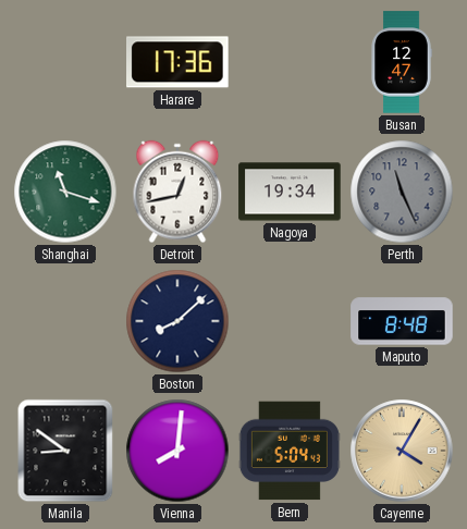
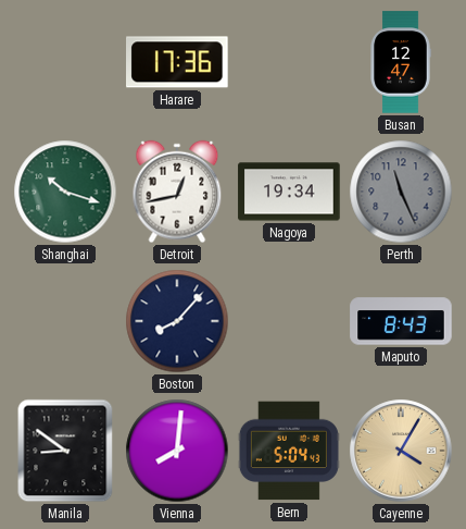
Shanghai: 11:18 -> 10:18
Boston: 8:08 -> 8:07
Maputo: 8:48 -> 8:43
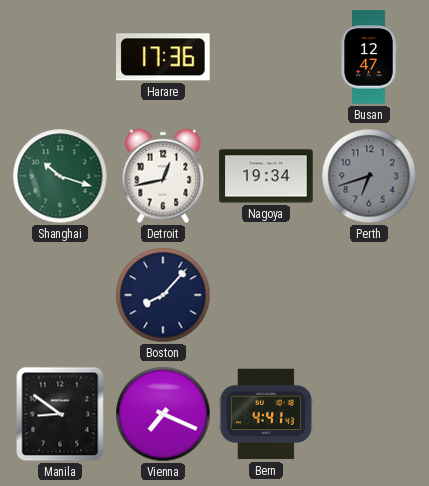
Perth: 11:26 -> 6:42
Maputo: 8:43 -> none
Vienna: 8:01 -> 7:19
Bern: 5:04 -> 4:41
Cayenne: 4:05 -> none
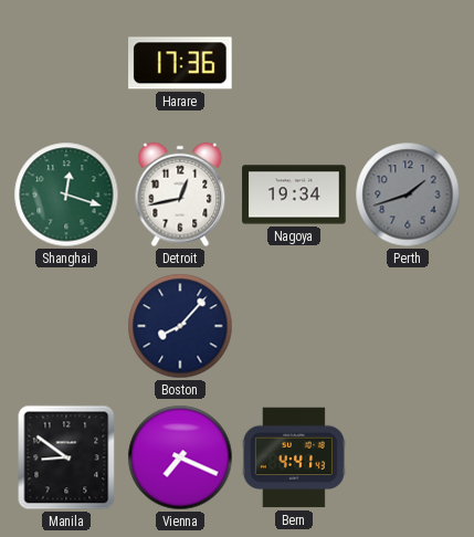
Busan: 12:47 -> none
Shanghai: 10:18 -> 12:18
Perth: 6:42 -> 1:42
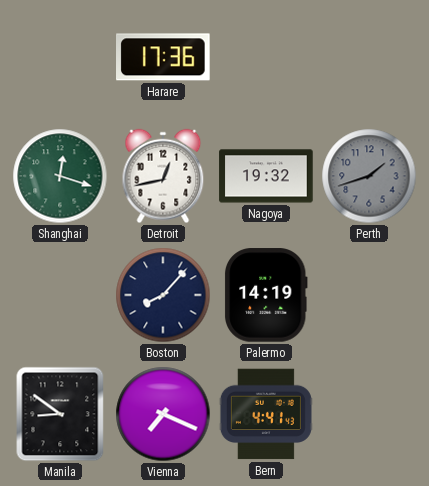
Nagoya: 19:34 -> 19:32
Palermo: none -> 14:19
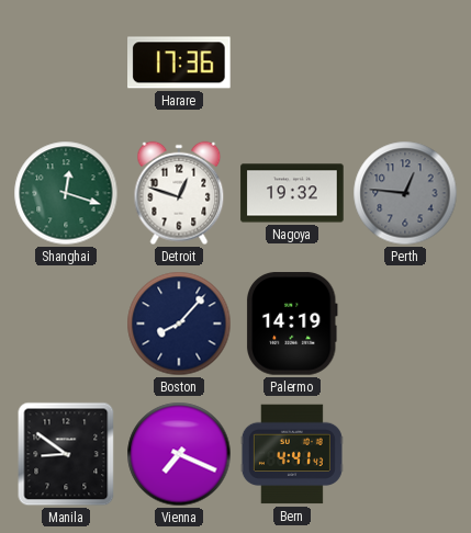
Detroit: 12:43 -> 12:48
Perth: 1:42 -> 12:46
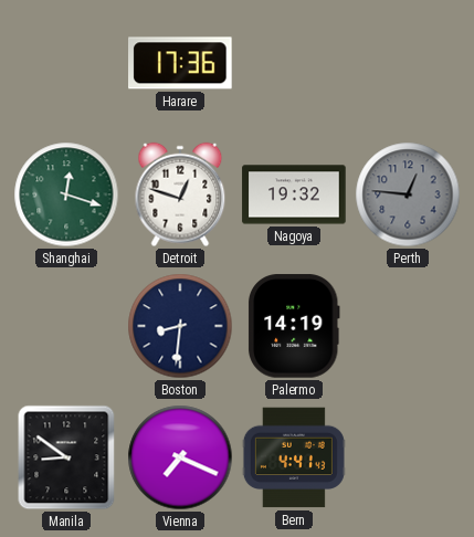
Boston: 8:07 -> 8:31
